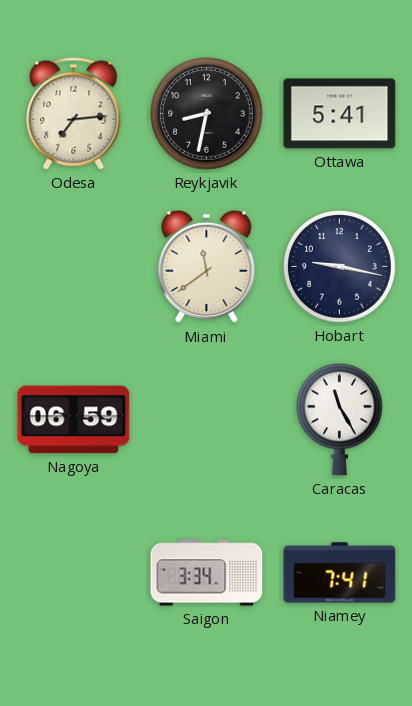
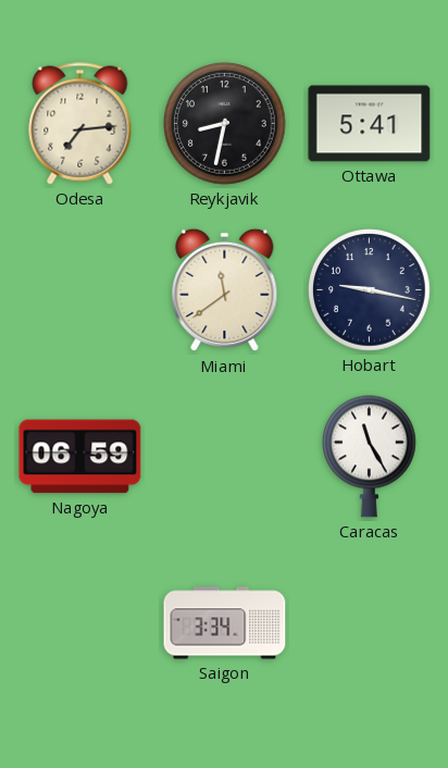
Niamey: 7:41 -> none
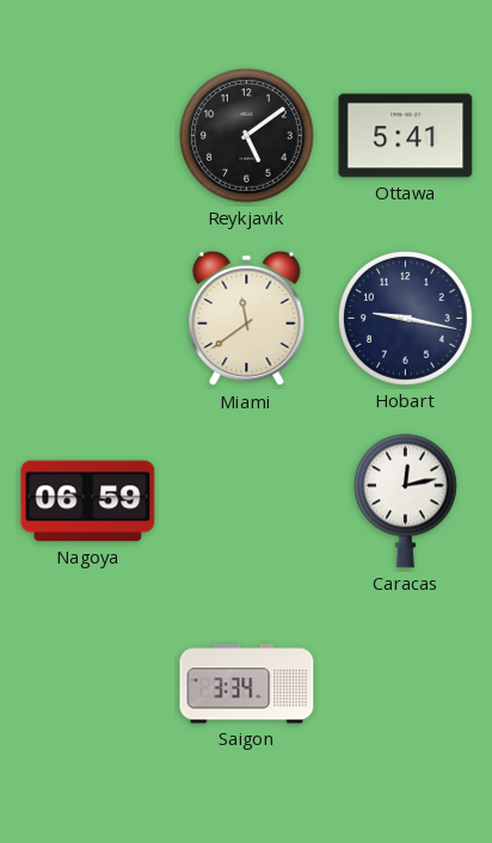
Odesa: 7:14 -> none
Reykjavik: 8:32 -> 5:09
Caracas: 11:25 -> 12:13
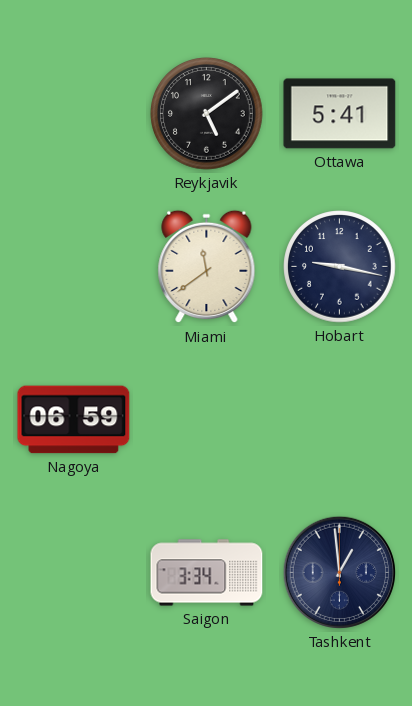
Caracas: 12:13 -> none
Tashkent: none -> 12:59
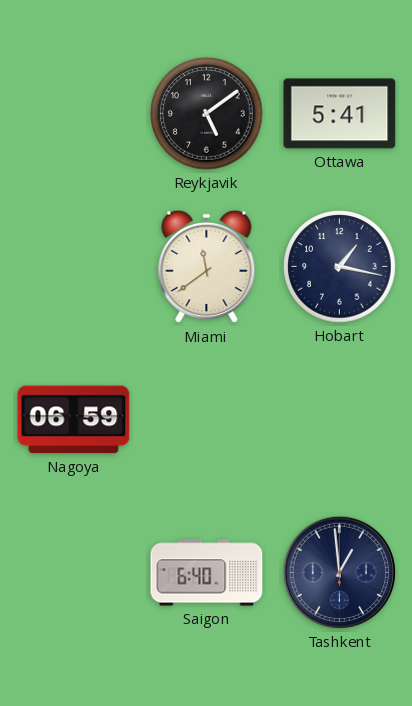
Hobart: 9:17 -> 1:17
Saigon: 3:34 -> 6:40
